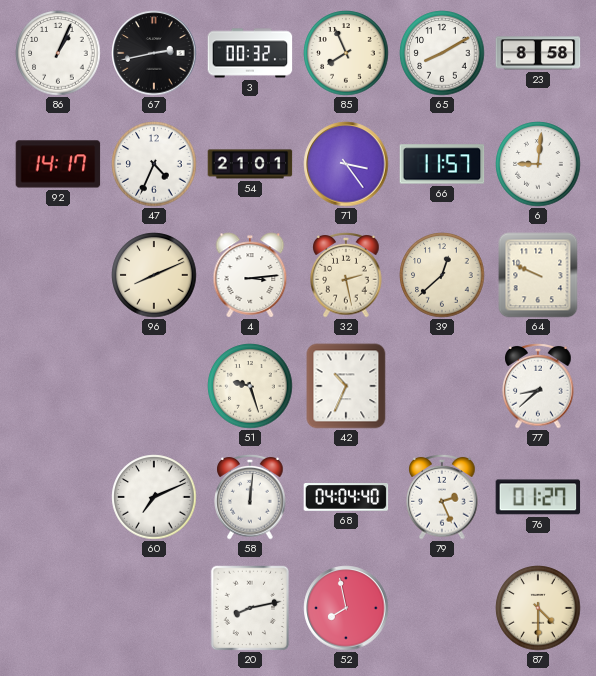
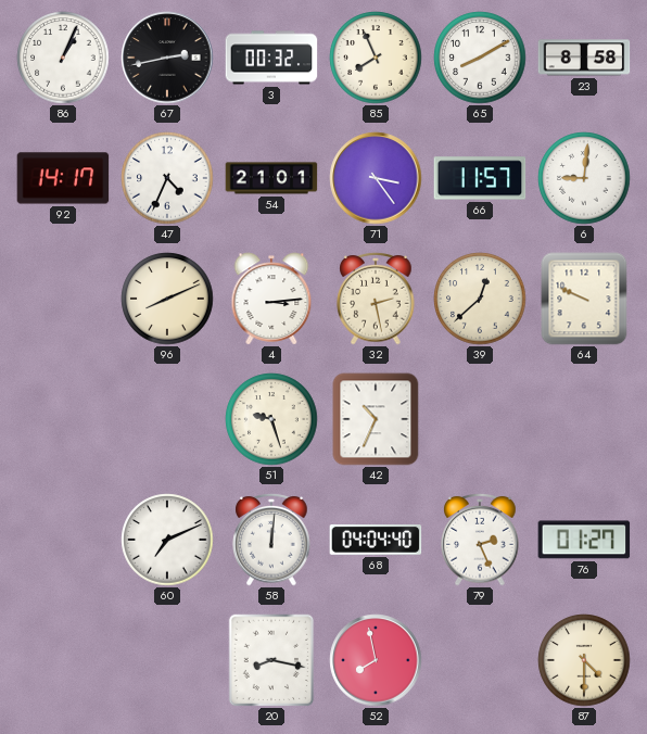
77: 8:38 -> none
20: 8:13 -> 8:17
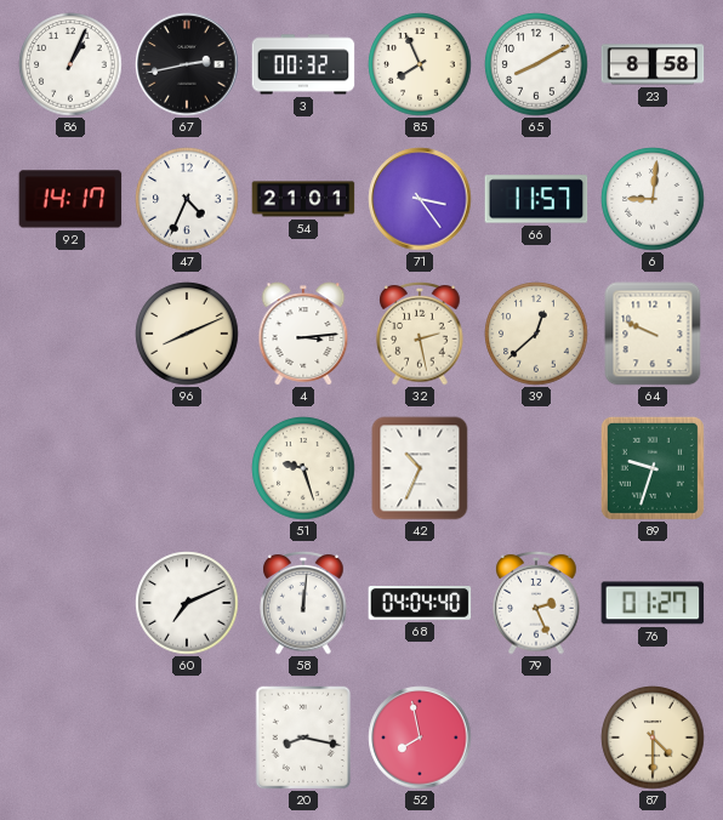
89: none -> 9:33
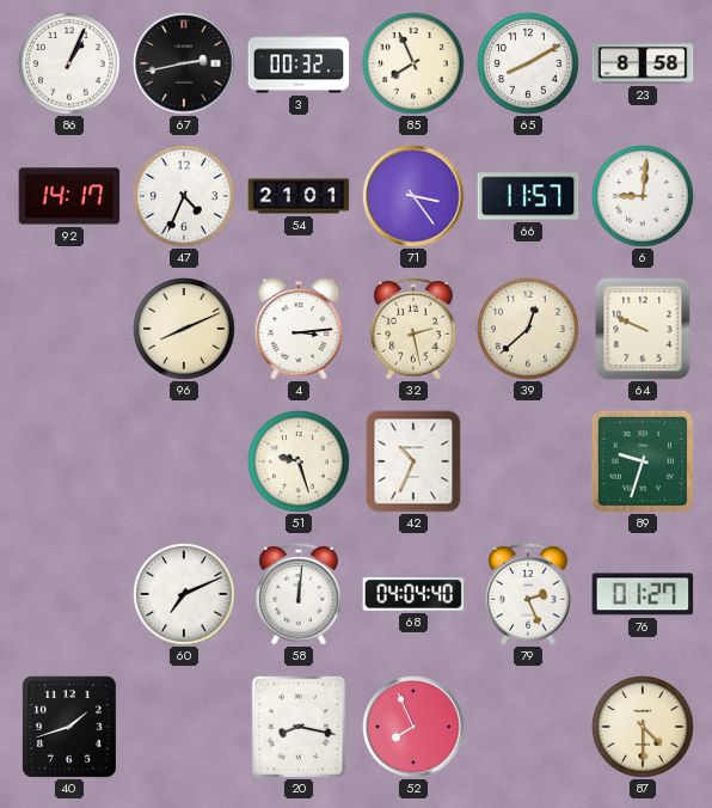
40: none -> 1:42
52: 7:58 -> 7:56
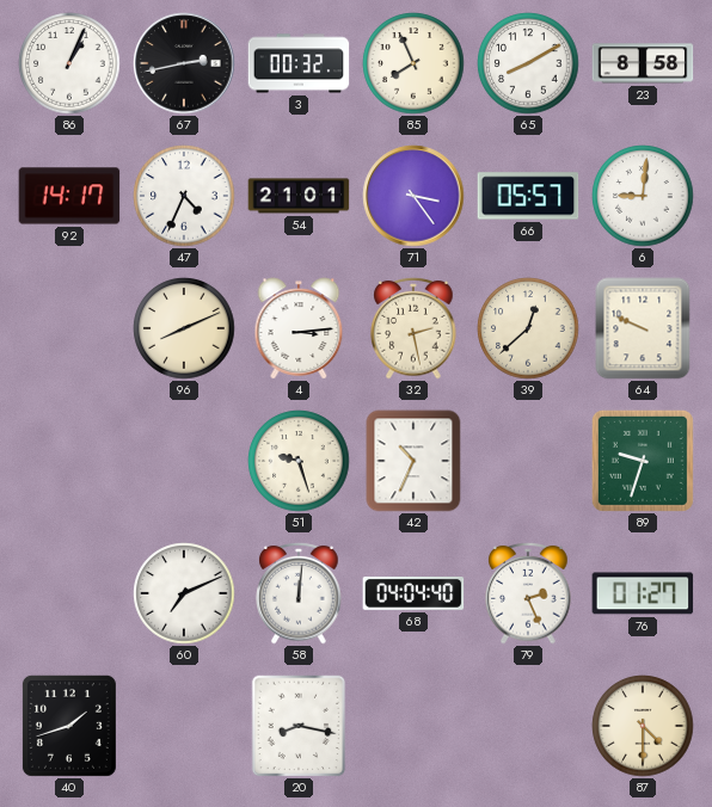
66: 11:57 -> 05:57
52: 7:56 -> none
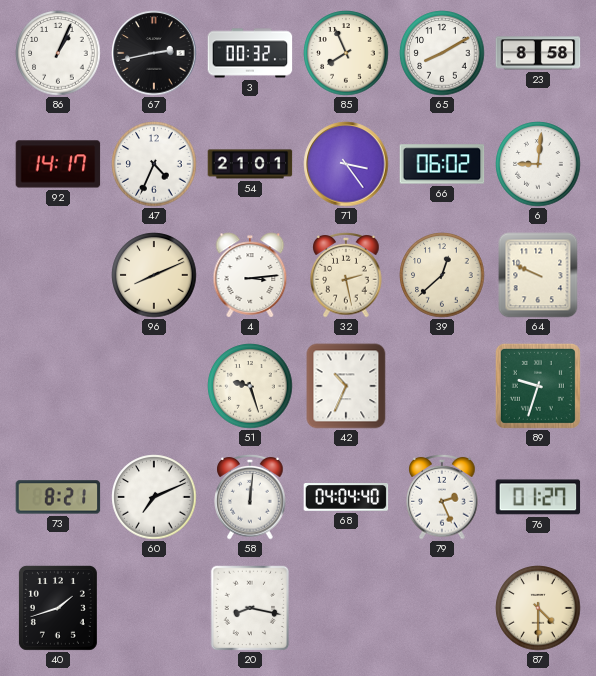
66: 05:57 -> 06:02
73: none -> 8:21
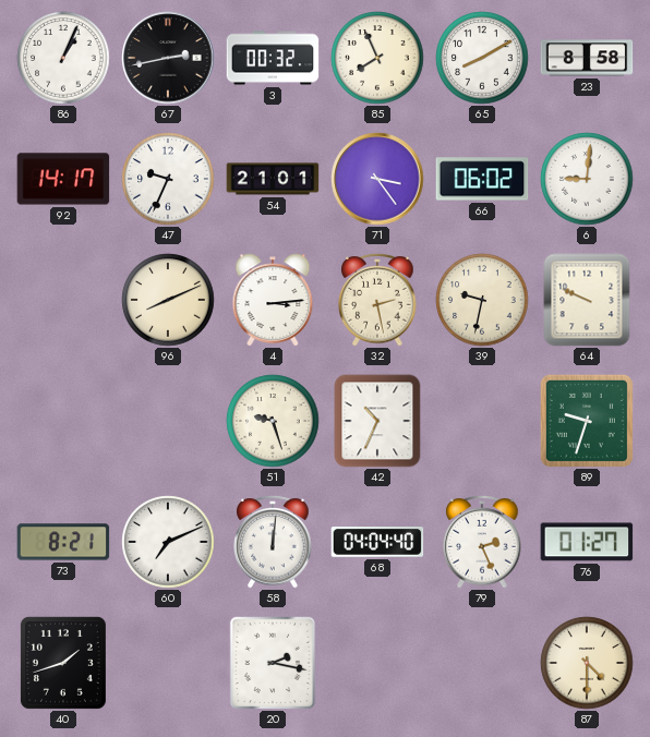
47: 4:34 -> 9:34
39: 12:38 -> 9:32
20: 8:17 -> 2:17
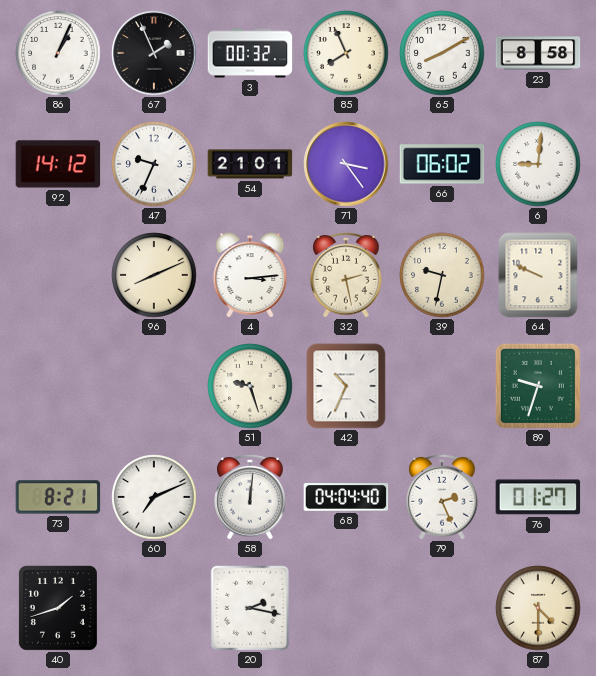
67: 2:43 -> 1:56
92: 14:17 -> 14:12
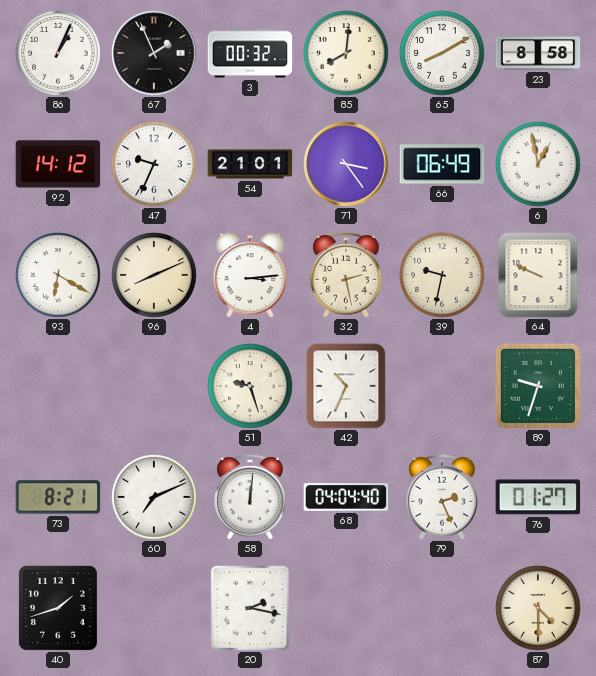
85: 7:56 -> 8:01
66: 06:02 -> 06:49
6: 9:01 -> 12:58
93: none -> 6:20
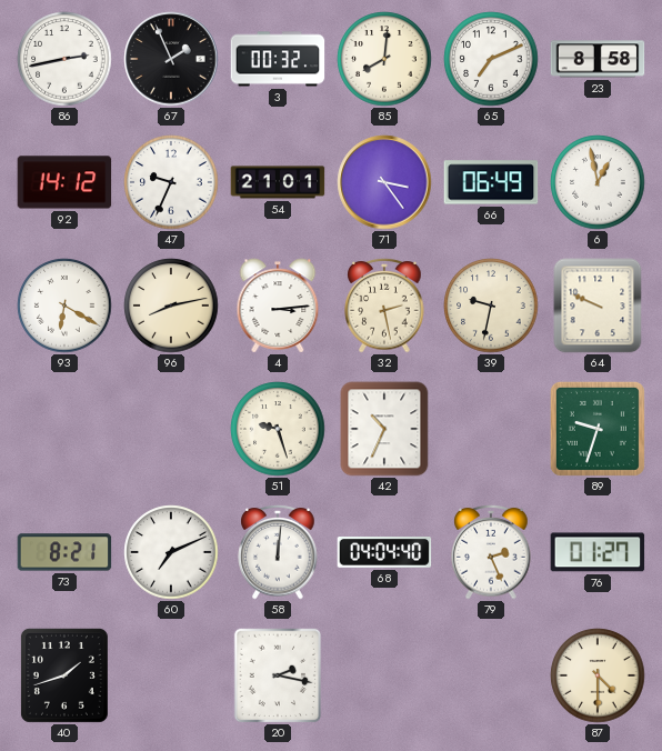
86: 1:04 -> 2:43
65: 8:10 -> 7:11
96: 8:11 -> 8:13
